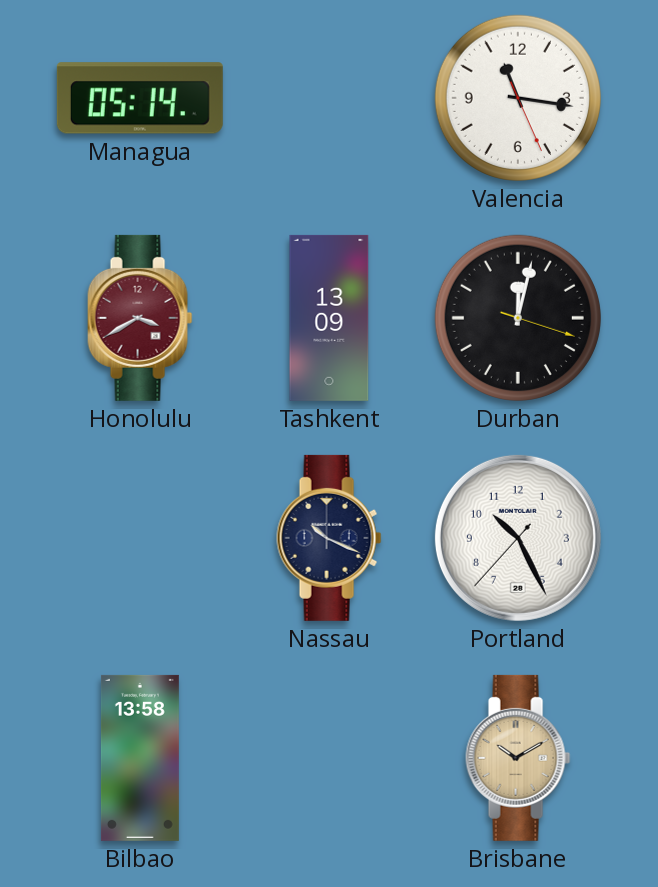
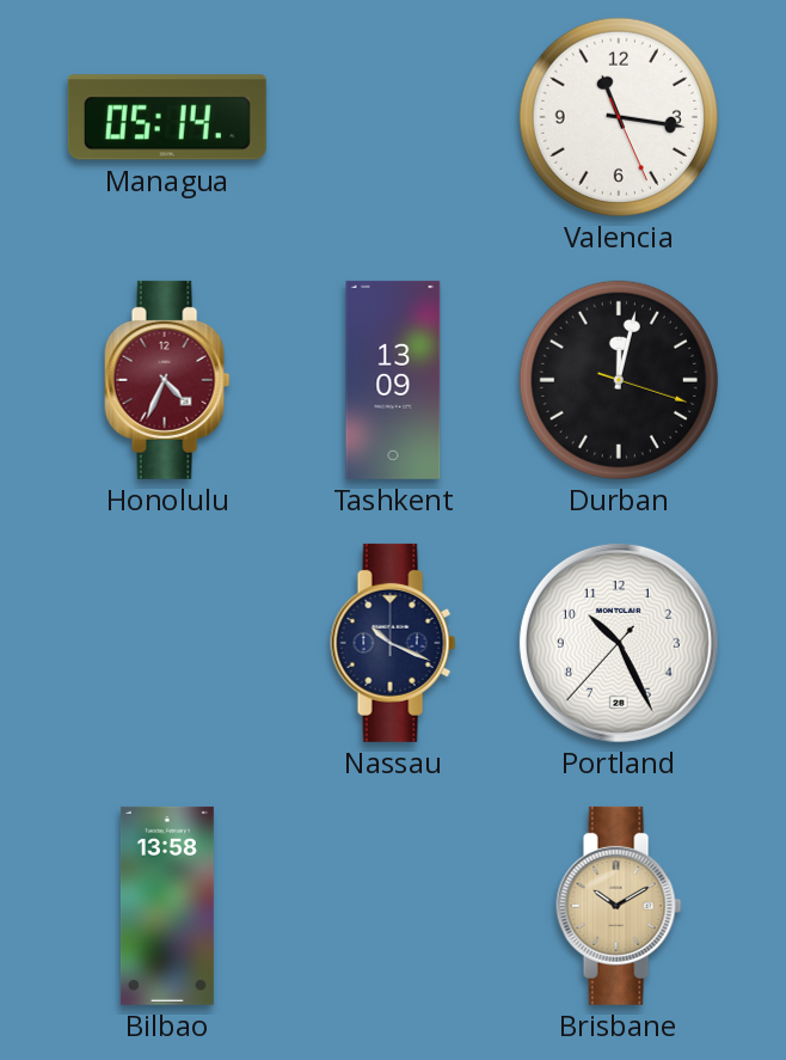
Honolulu: 3:40 -> 4:34
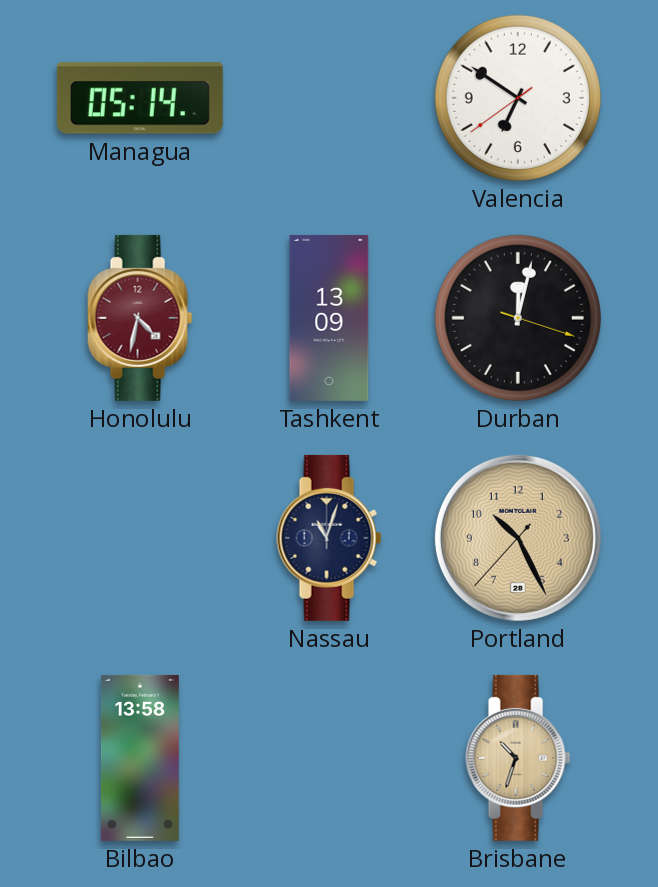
Valencia: 11:16 -> 6:50
Honolulu: 4:34 -> 4:32
Nassau: 10:19 -> 11:03
Portland dial: white -> champagne
Brisbane: 10:10 -> 10:33
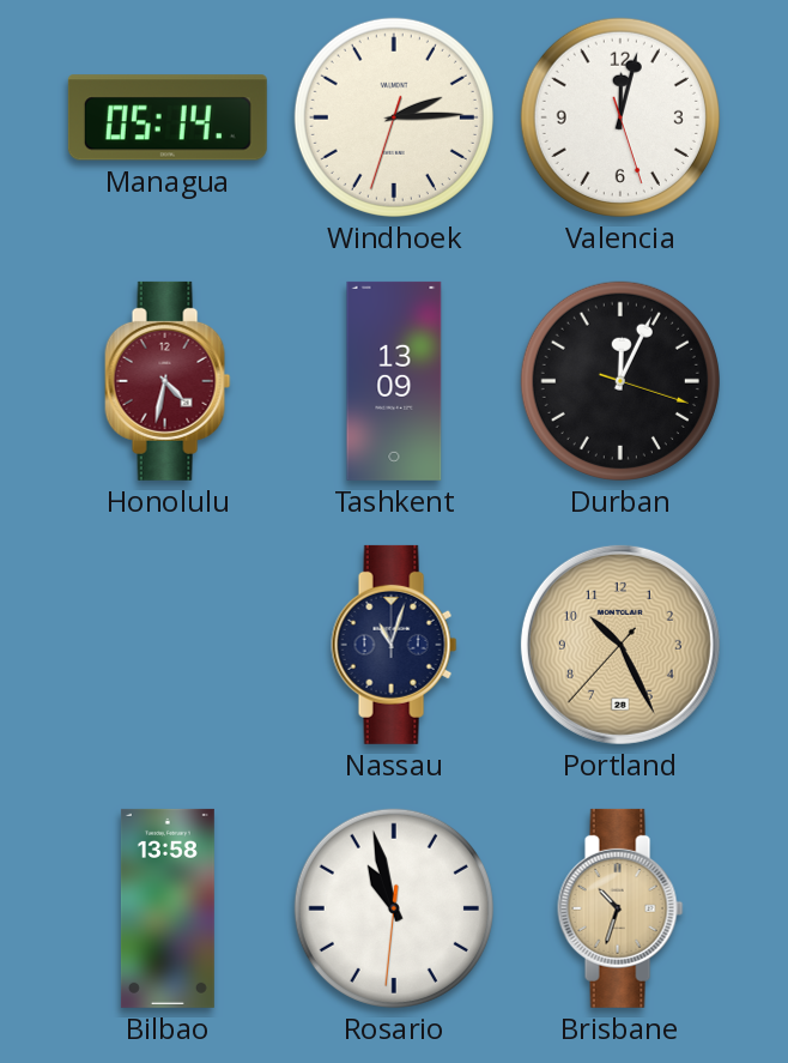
Windhoek: none -> 2:14
Valencia: 6:50 -> 12:02
Durban: 12:02 -> 12:04
Rosario: none -> 10:57
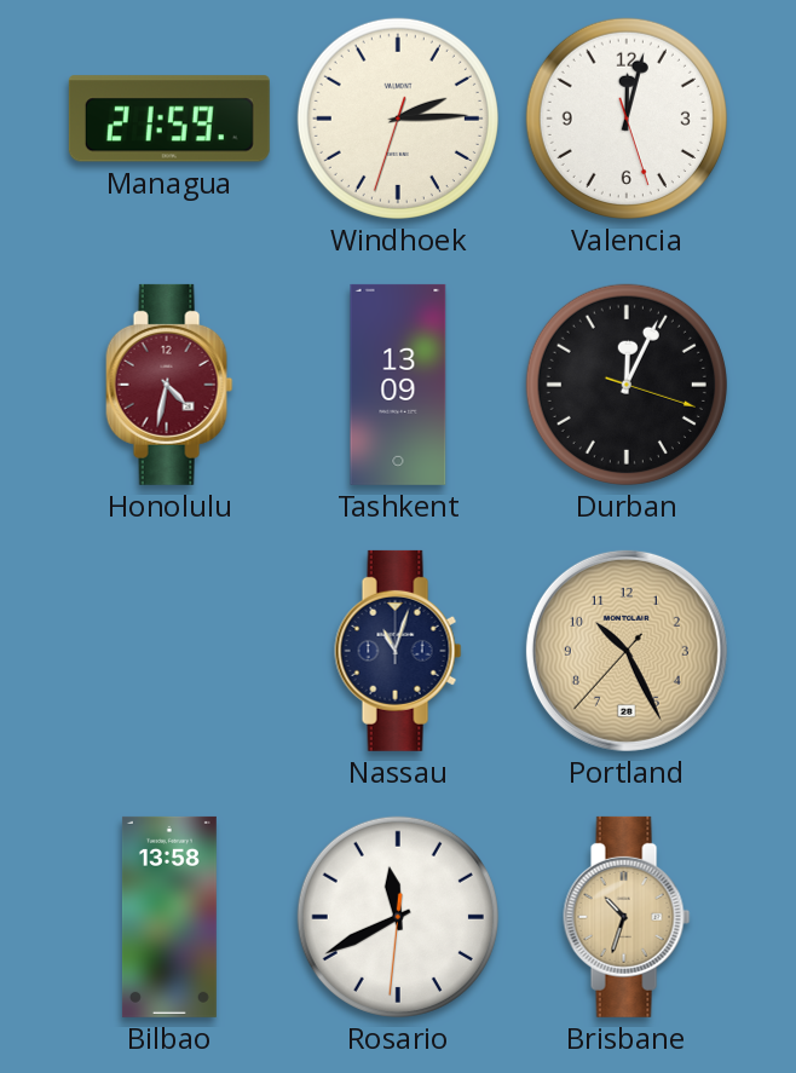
Managua: 05:14 -> 21:59
Rosario: 10:57 -> 11:40
